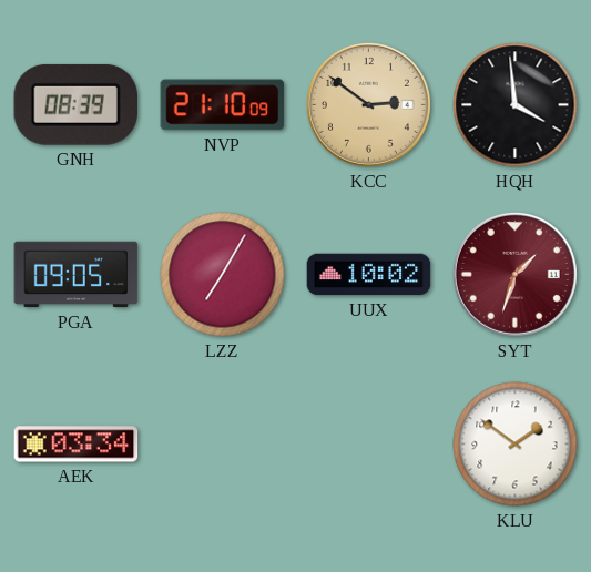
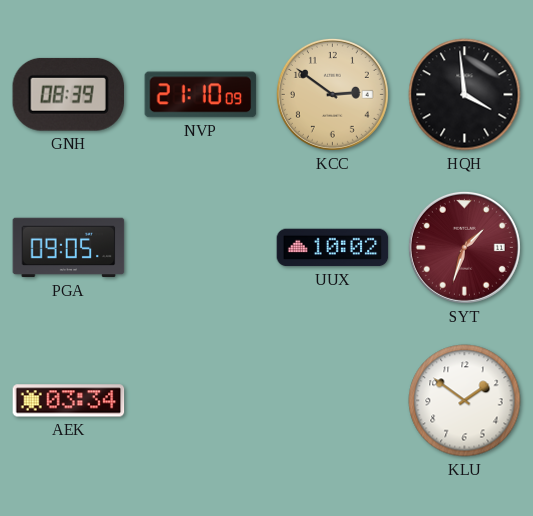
LZZ: 7:05 -> none
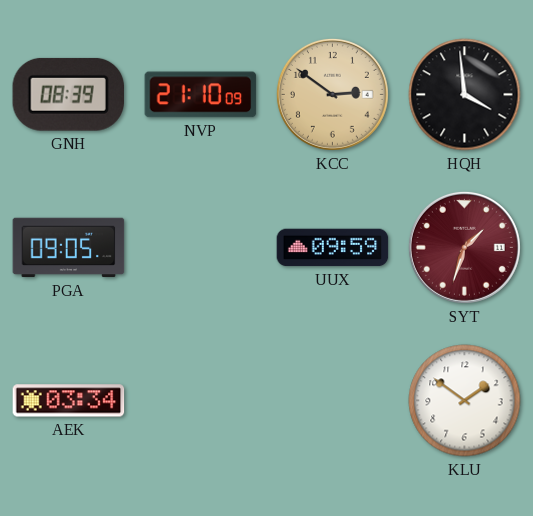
UUX: 10:02 -> 09:59
